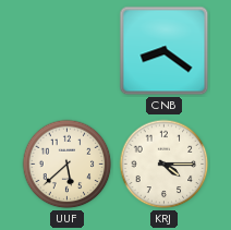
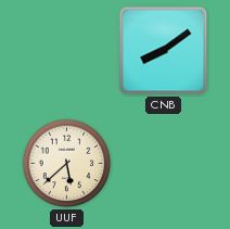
CNB: 8:21 -> 8:09
KRJ: 4:15 -> none
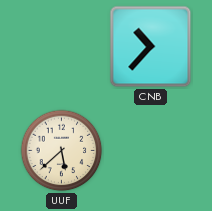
CNB: 8:09 -> 10:37
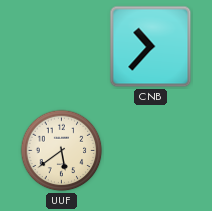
UUF: 5:38 -> 5:39
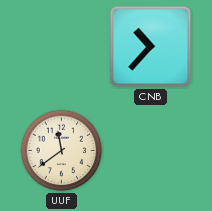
UUF: 5:39 -> 11:39
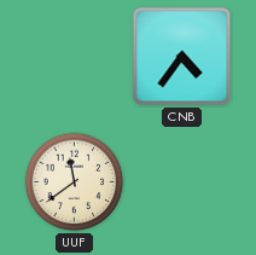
CNB: 10:37 -> 4:36
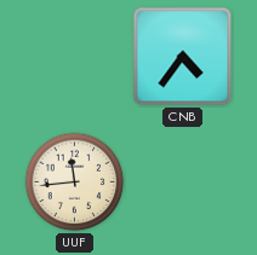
UUF: 11:39 -> 11:44
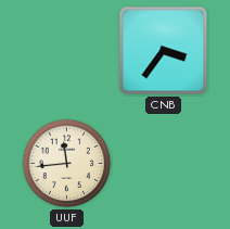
CNB: 4:36 -> 3:36
